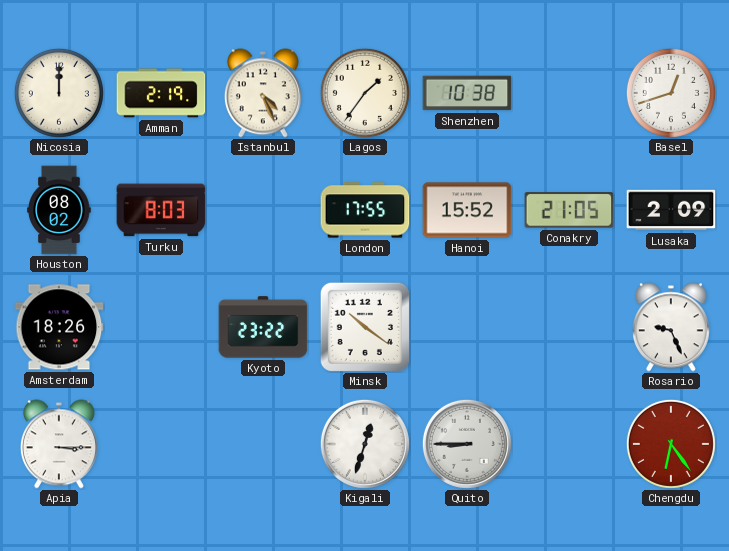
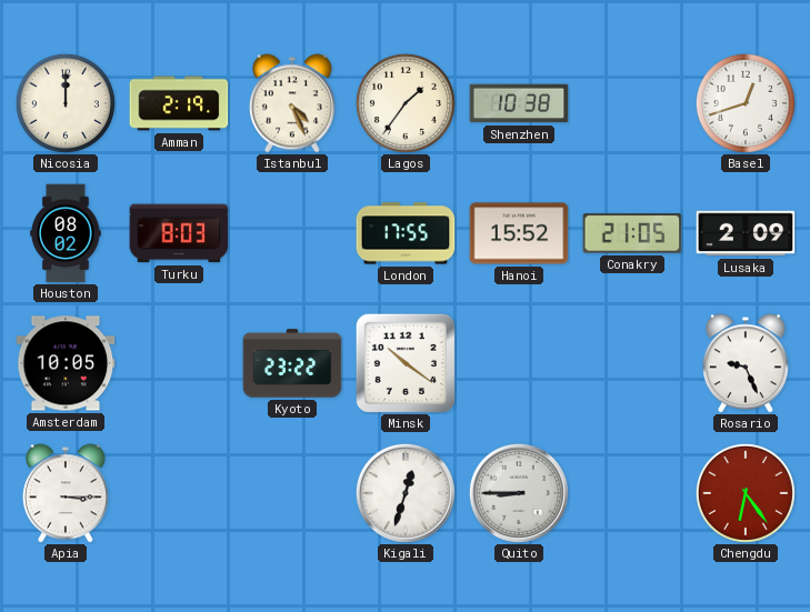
Amsterdam: 18:26 -> 10:05
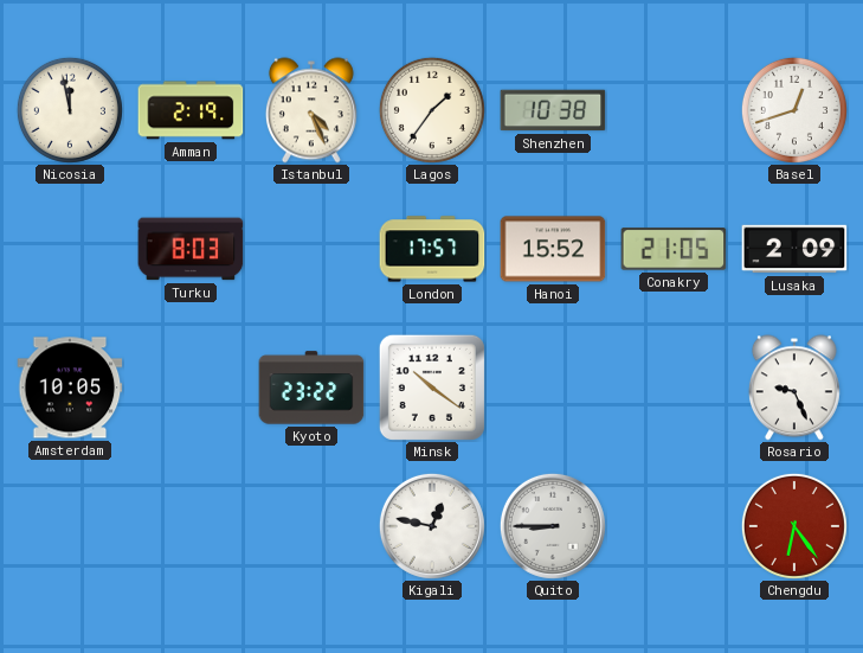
Nicosia: 12:00 -> 11:58
Houston: 08:02 -> none
London: 17:55 -> 17:57
Apia: 3:15 -> none
Kigali: 12:33 -> 12:47
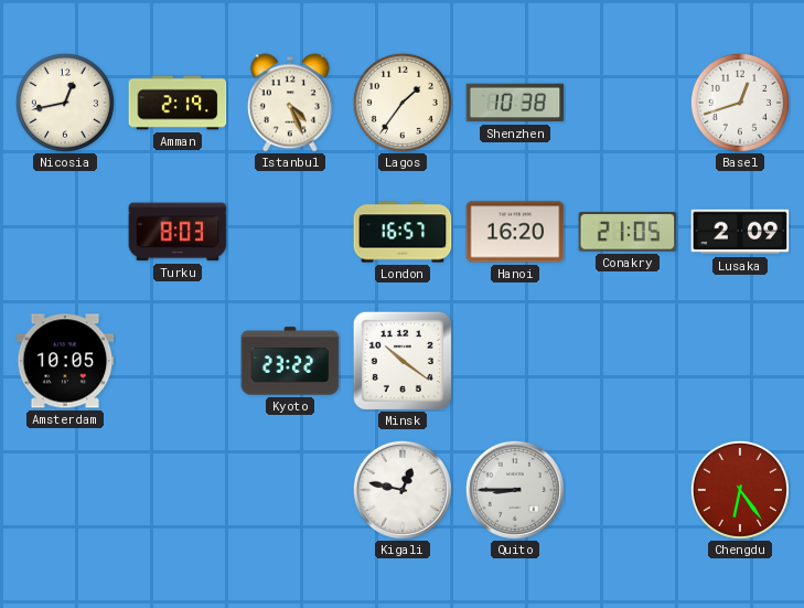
Nicosia: 11:58 -> 12:43
London: 17:57 -> 16:57
Hanoi: 15:52 -> 16:20
Rosario: 9:26 -> none
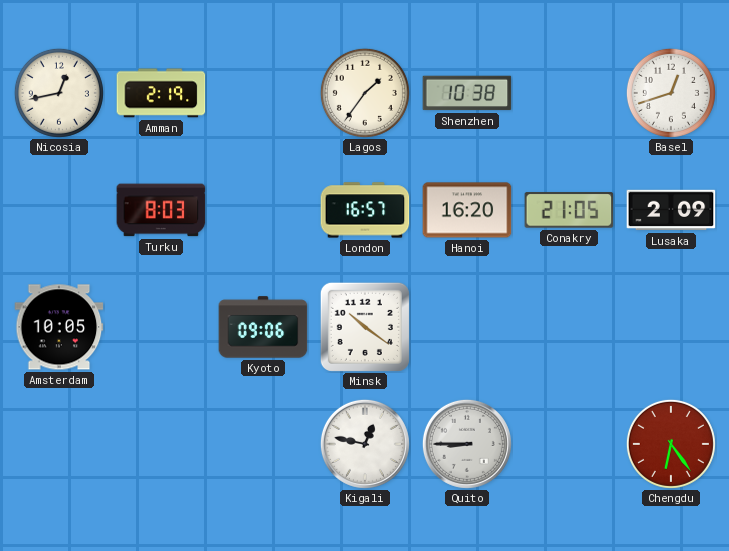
Istanbul: 4:26 -> none
Kyoto: 23:22 -> 09:06
